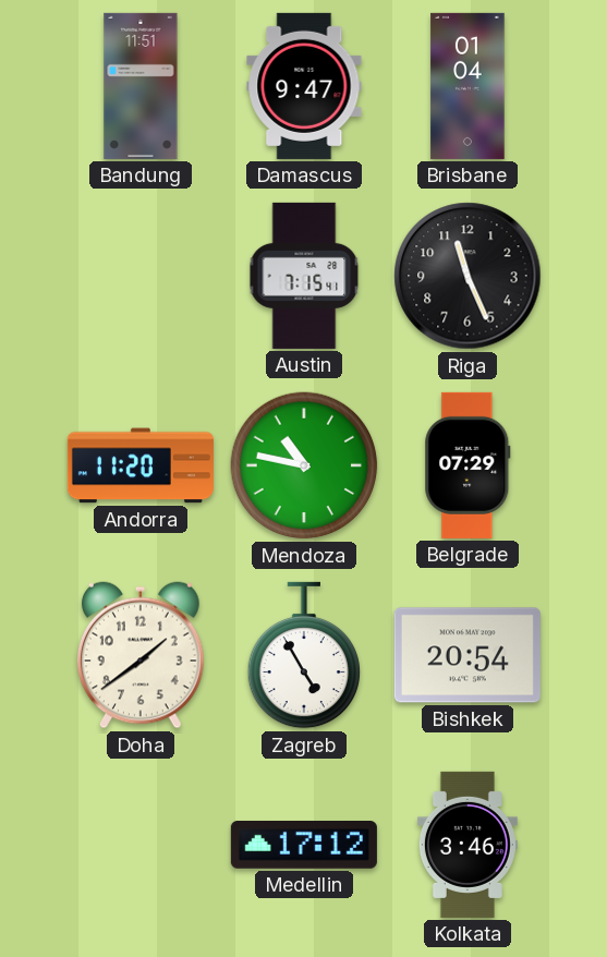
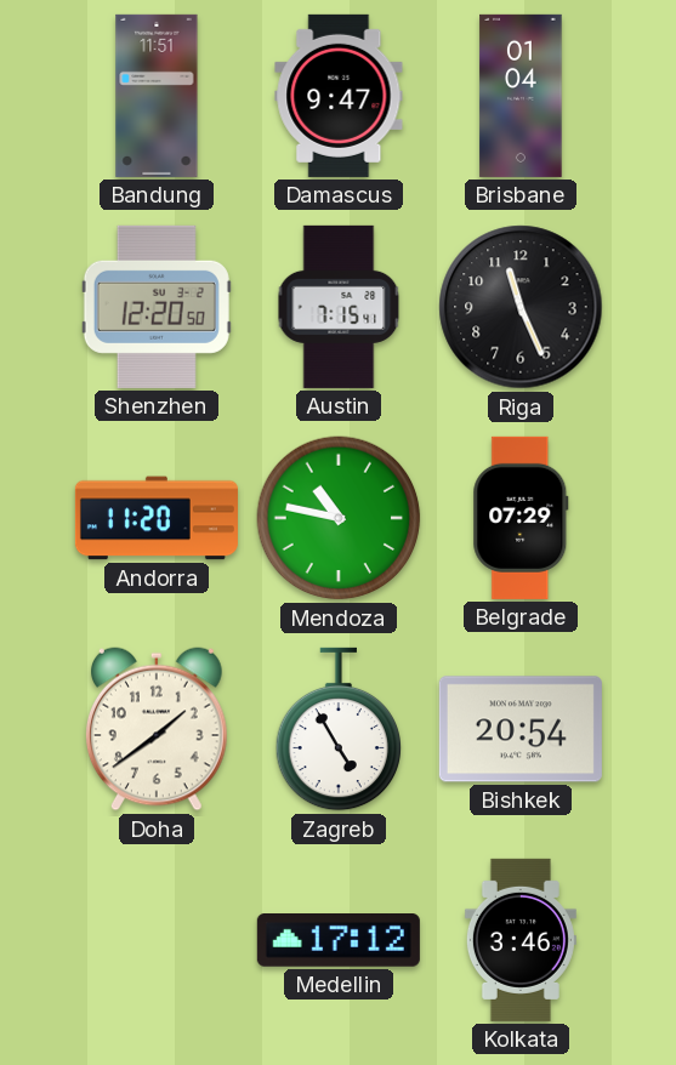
Shenzhen: none -> 12:20
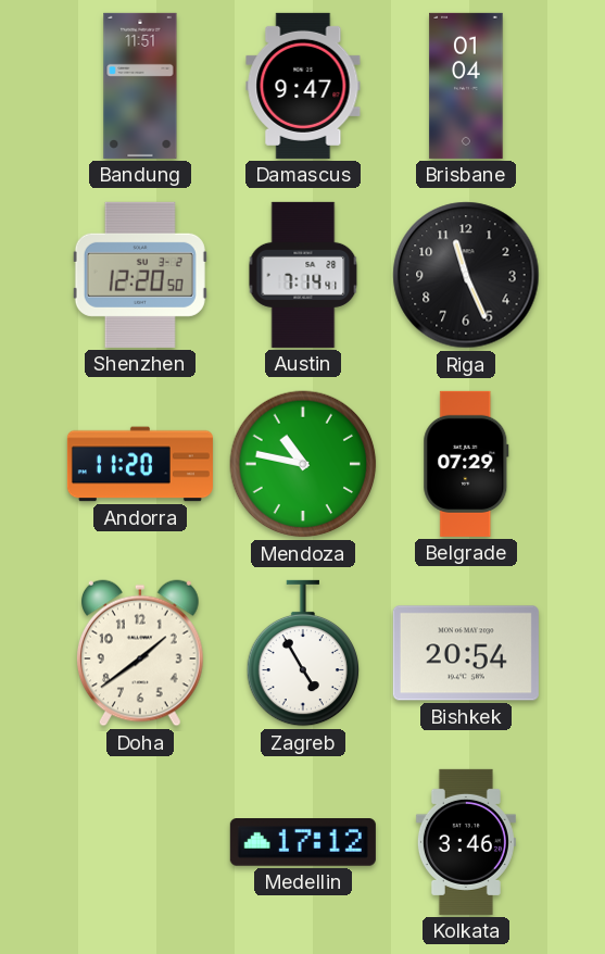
Austin: 7:15 -> 7:14
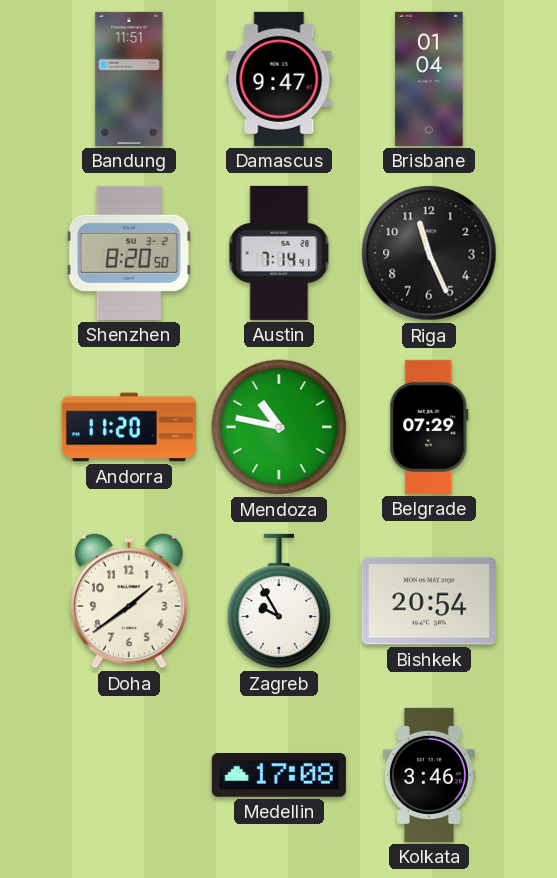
Shenzhen: 12:20 -> 8:20
Zagreb: 4:55 -> 9:55
Medellin: 17:12 -> 17:08
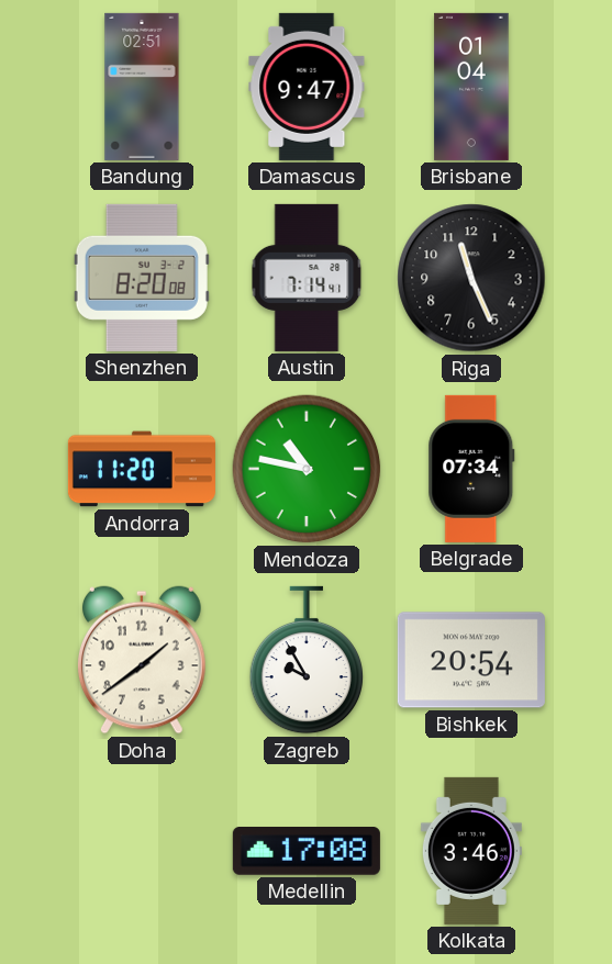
Bandung: 11:51 -> 02:51
Shenzhen: 8:20:50 -> 8:20:08
Belgrade: 07:29 -> 07:34
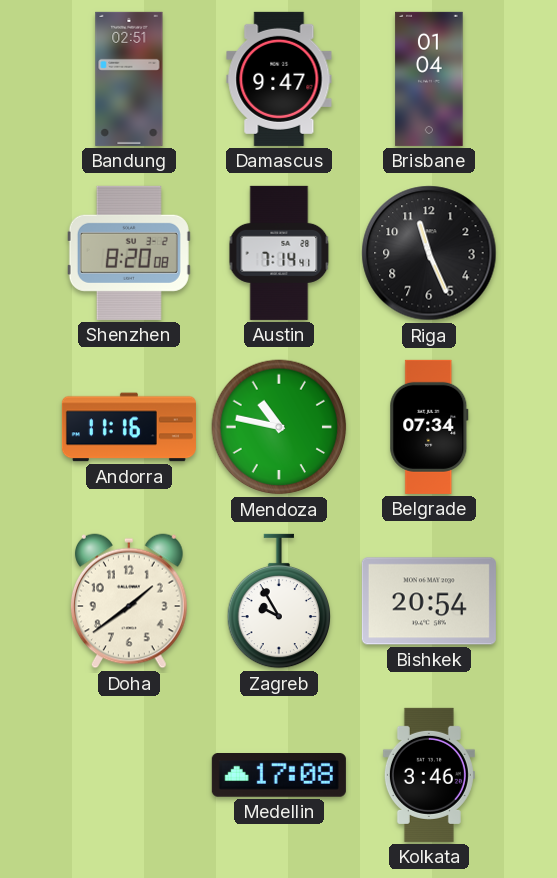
Andorra: 11:20 -> 11:16
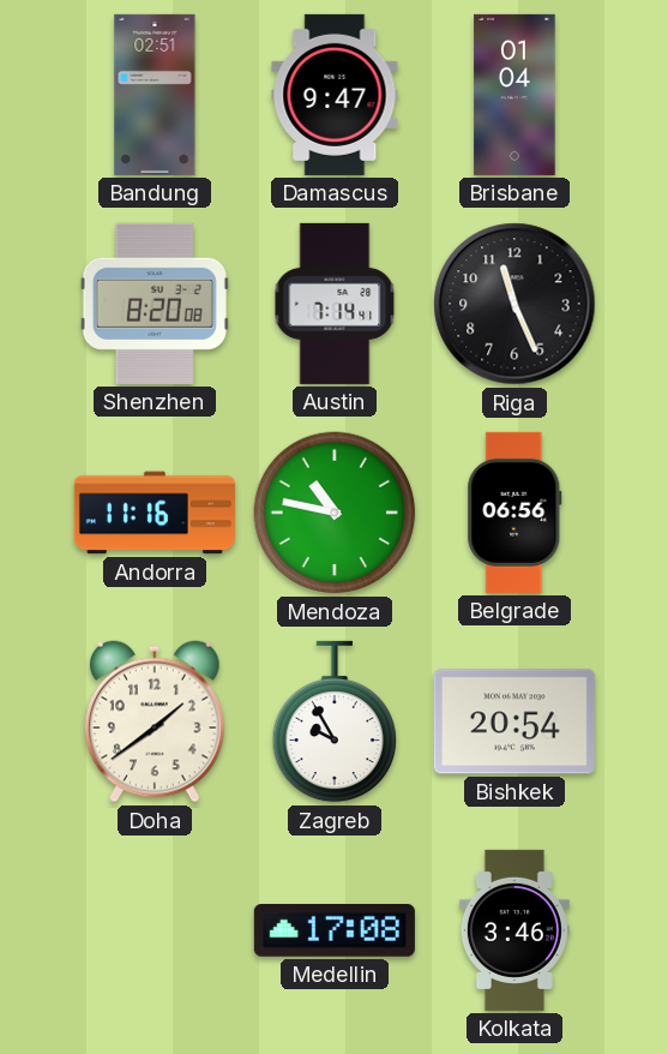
Belgrade: 07:34 -> 06:56
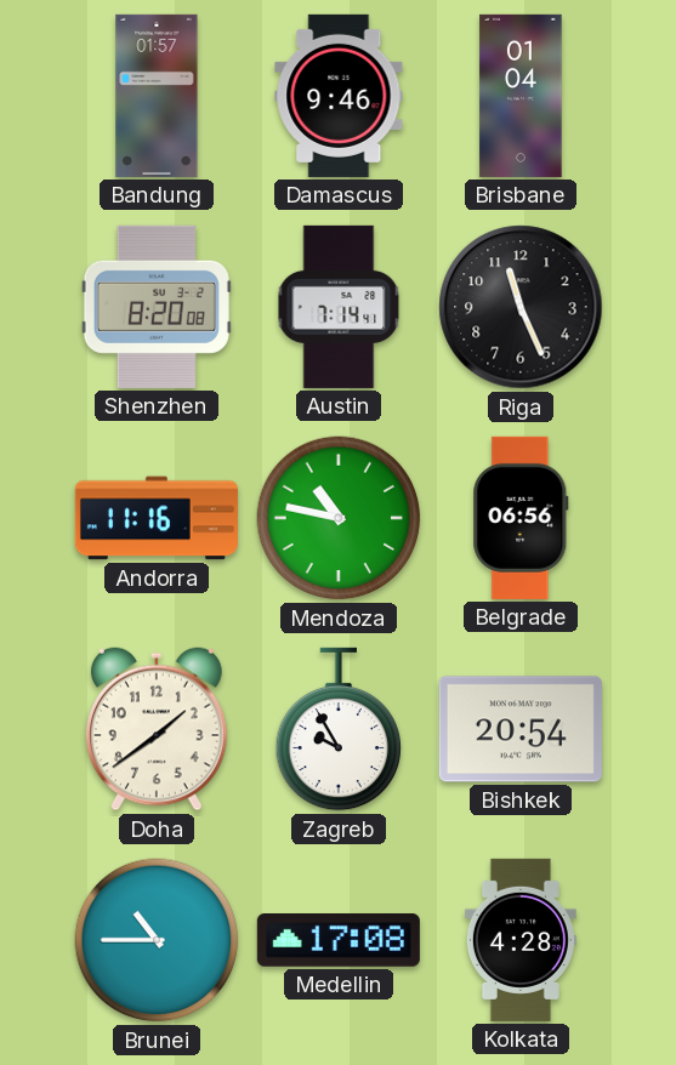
Bandung: 02:51 -> 01:57
Damascus: 9:47 -> 9:46
Brunei: none -> 10:45
Kolkata: 3:46 -> 4:28
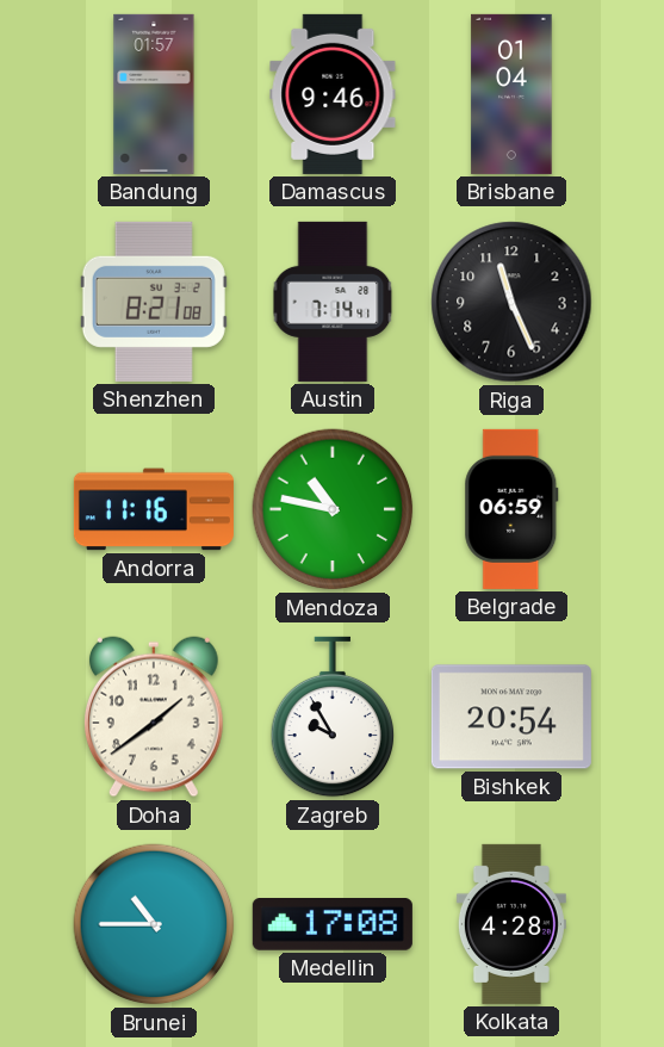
Shenzhen: 8:20 -> 8:21
Belgrade: 06:56 -> 06:59
